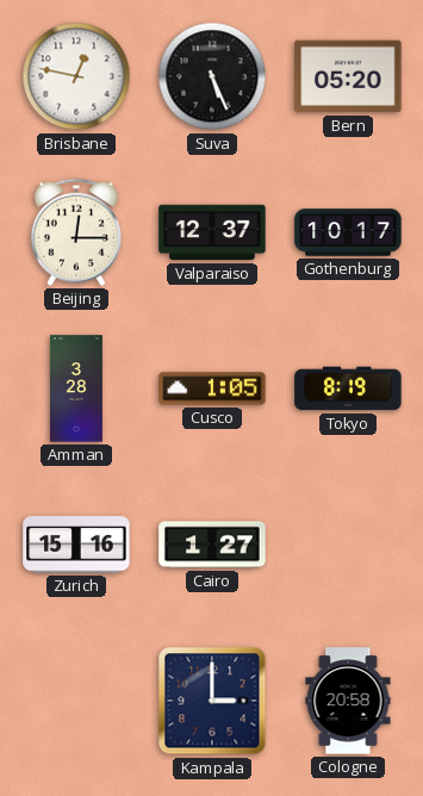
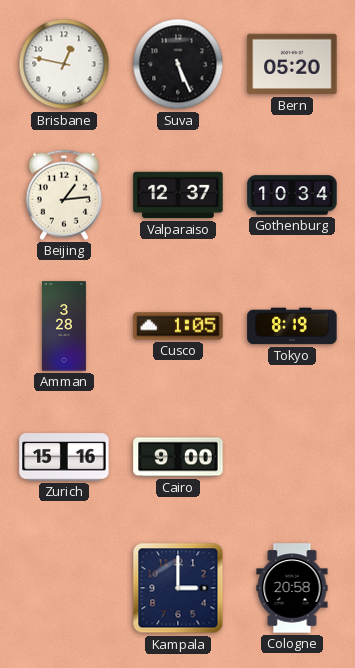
Beijing: 12:15 -> 1:14
Gothenburg: 10:17 -> 10:34
Cairo: 1:27 -> 9:00
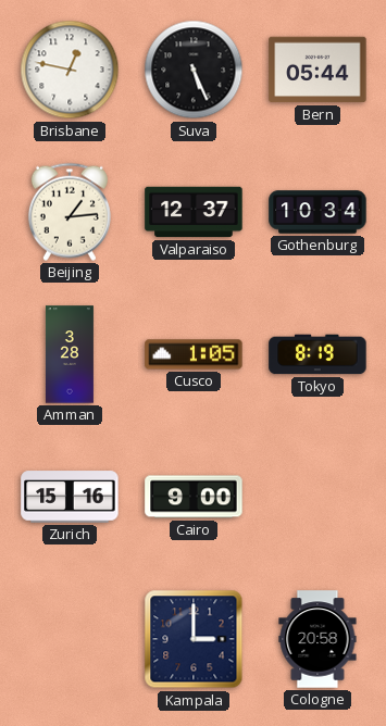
Bern: 05:20 -> 05:44
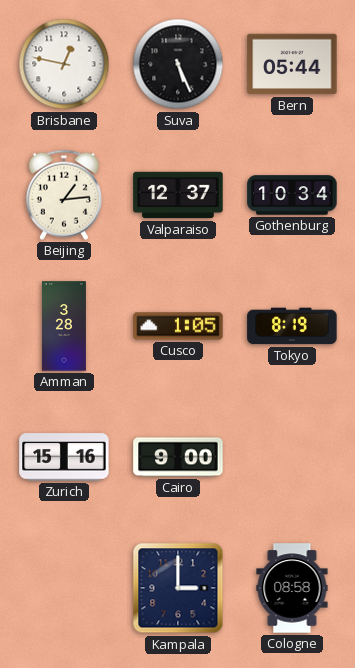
Cologne: 20:58 -> 08:58
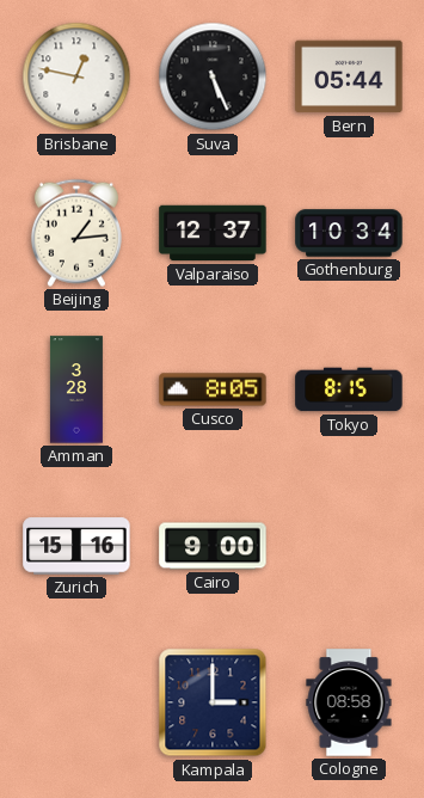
Cusco: 1:05 -> 8:05
Tokyo: 8:19 -> 8:15
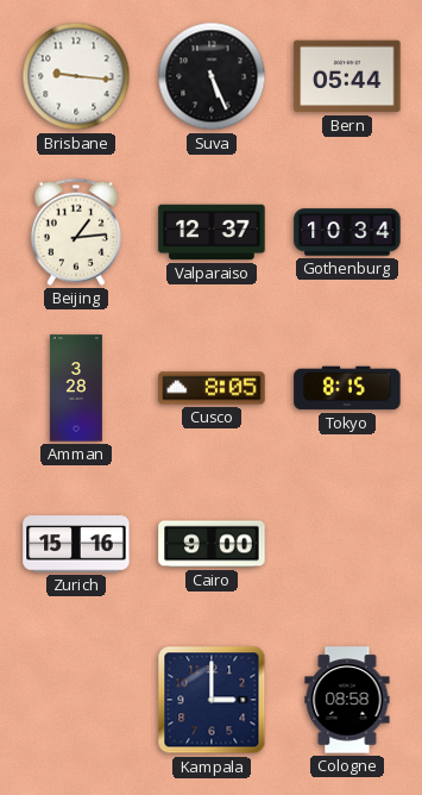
Brisbane: 12:47 -> 9:16
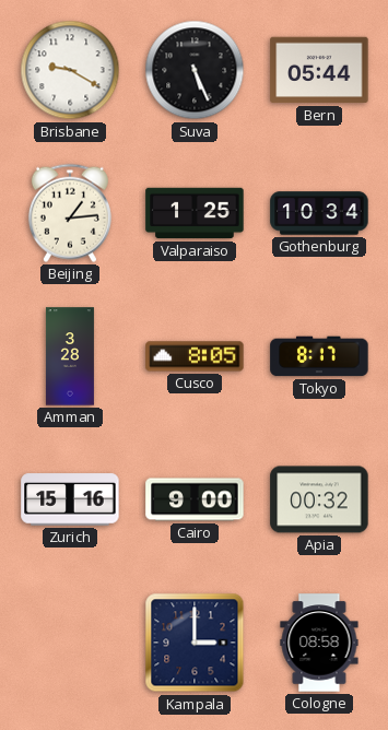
Brisbane: 9:16 -> 9:20
Valparaiso: 12:37 -> 1:25
Tokyo: 8:15 -> 8:17
Apia: none -> 00:32
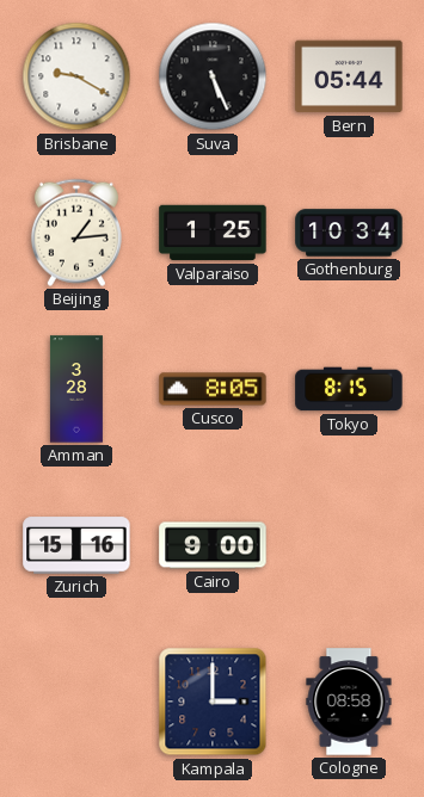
Tokyo: 8:17 -> 8:15
Apia: 00:32 -> none
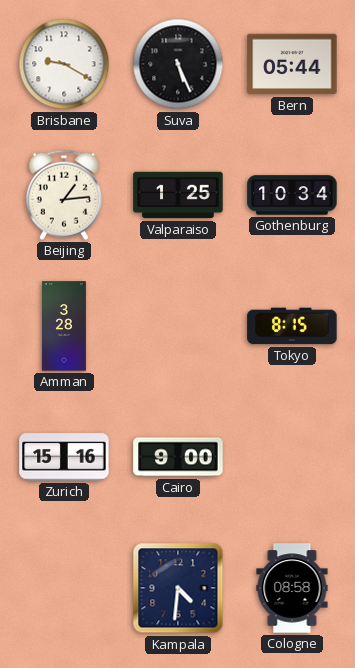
Cusco: 8:05 -> none
Kampala: 3:00 -> 4:31
